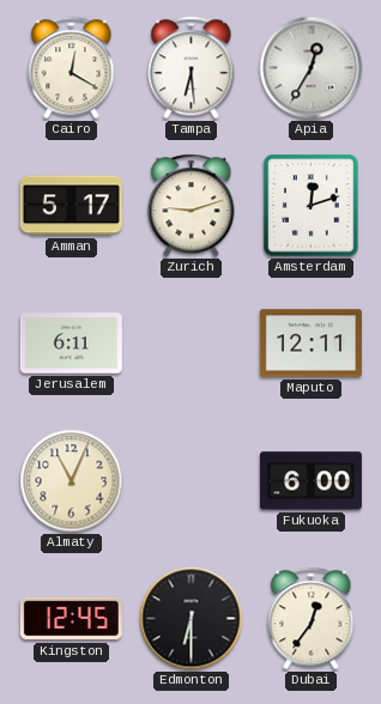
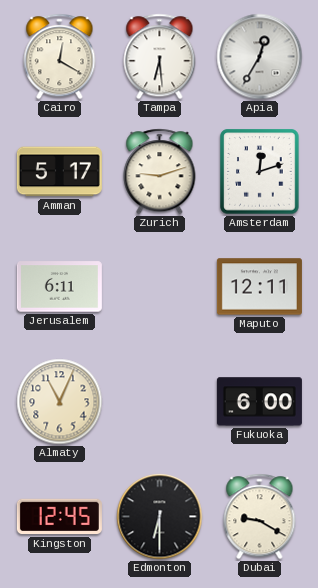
Dubai: 12:36 -> 9:20
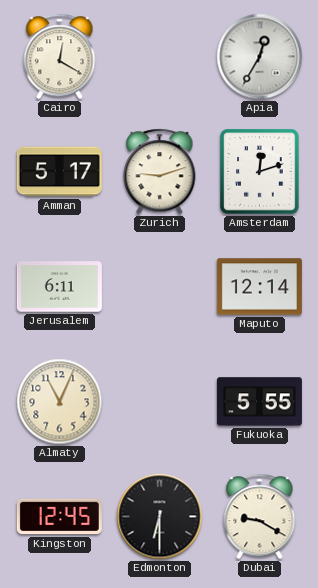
Tampa: 6:29 -> none
Maputo: 12:11 -> 12:14
Fukuoka: 6:00 -> 5:55
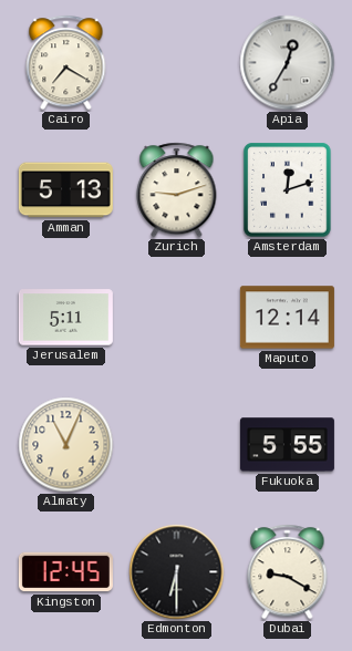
Cairo: 12:20 -> 7:20
Amman: 5:17 -> 5:13
Jerusalem: 6:11 -> 5:11
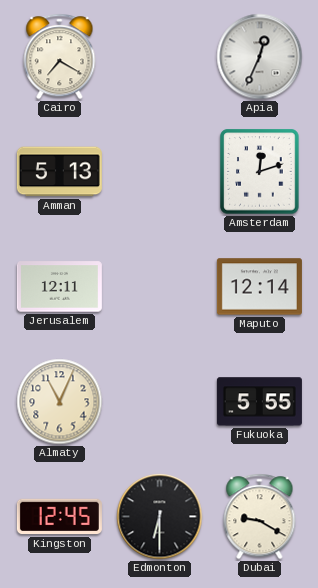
Apia: 12:35 -> 12:34
Zurich: 9:12 -> none
Jerusalem: 5:11 -> 12:11
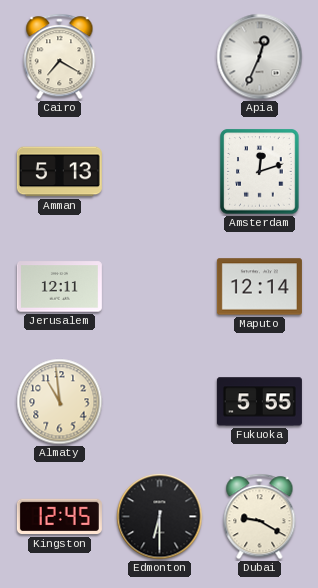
Almaty: 11:04 -> 10:59
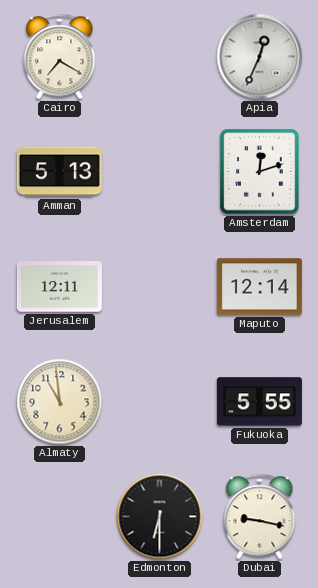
Kingston: 12:45 -> none
Dubai: 9:20 -> 9:17
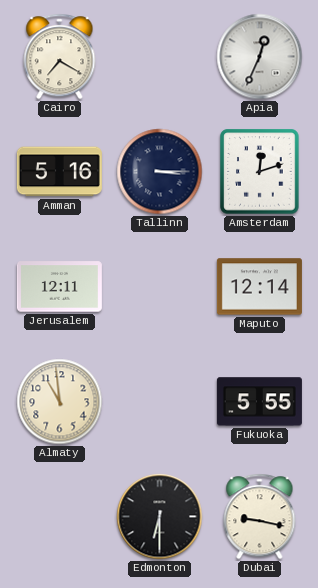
Amman: 5:13 -> 5:16
Tallinn: none -> 3:15
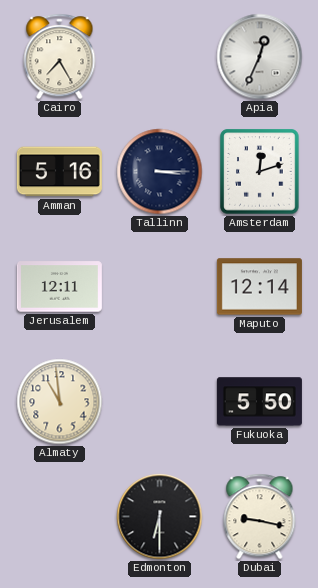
Cairo: 7:20 -> 7:25
Fukuoka: 5:55 -> 5:50
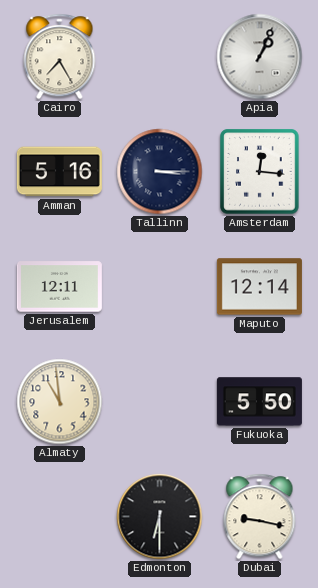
Apia: 12:34 -> 1:04
Amsterdam: 12:12 -> 12:16
